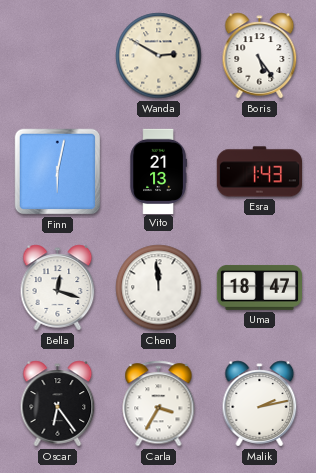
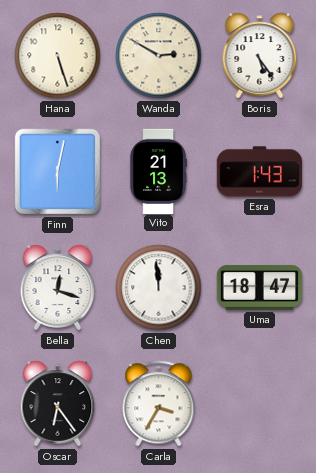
Hana: none -> 5:27
Malik: 2:13 -> none
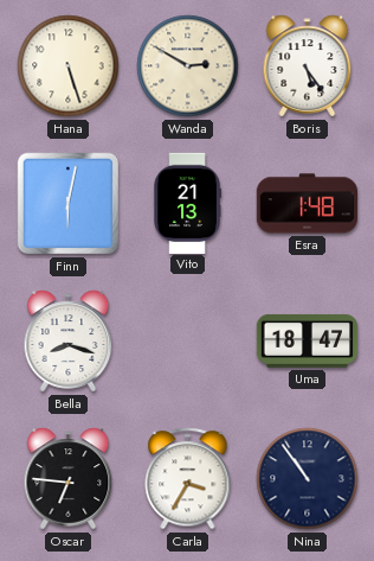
Esra: 1:43 -> 1:48
Bella: 12:18 -> 8:18
Chen: 11:59 -> none
Oscar: 6:24 -> 6:46
Nina: none -> 10:54
